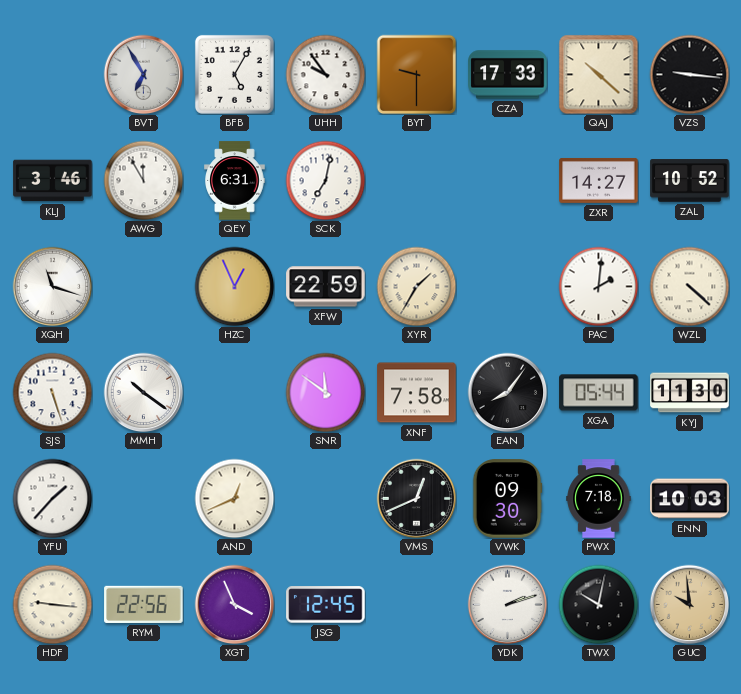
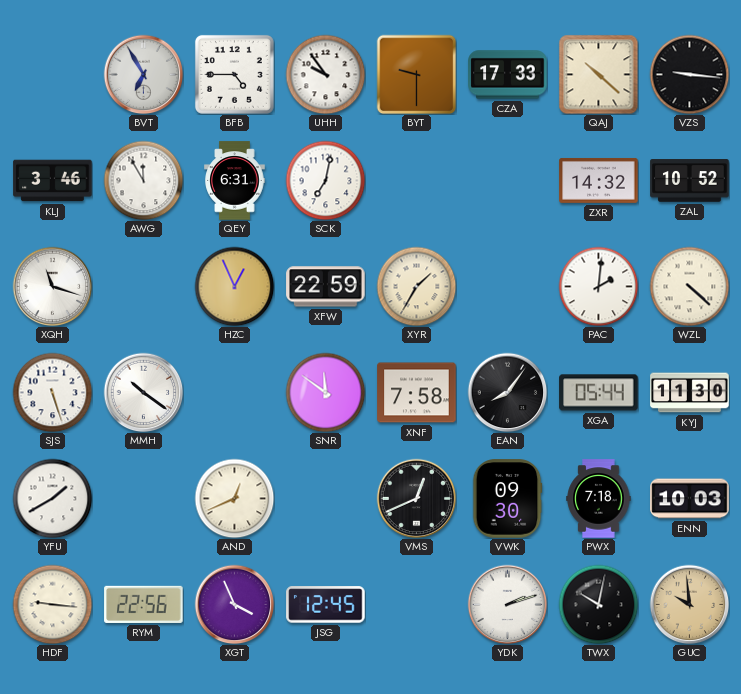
BFB: 5:05 -> 4:45
ZXR: 14:27 -> 14:32
YFU: 1:37 -> 1:40
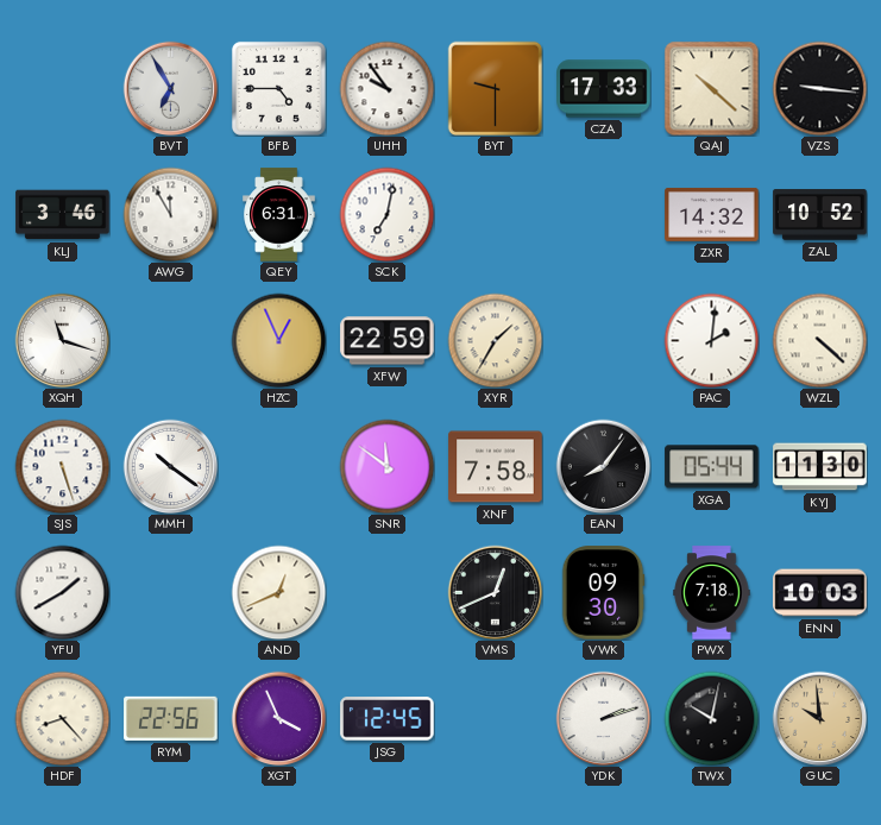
HDF: 9:16 -> 8:23
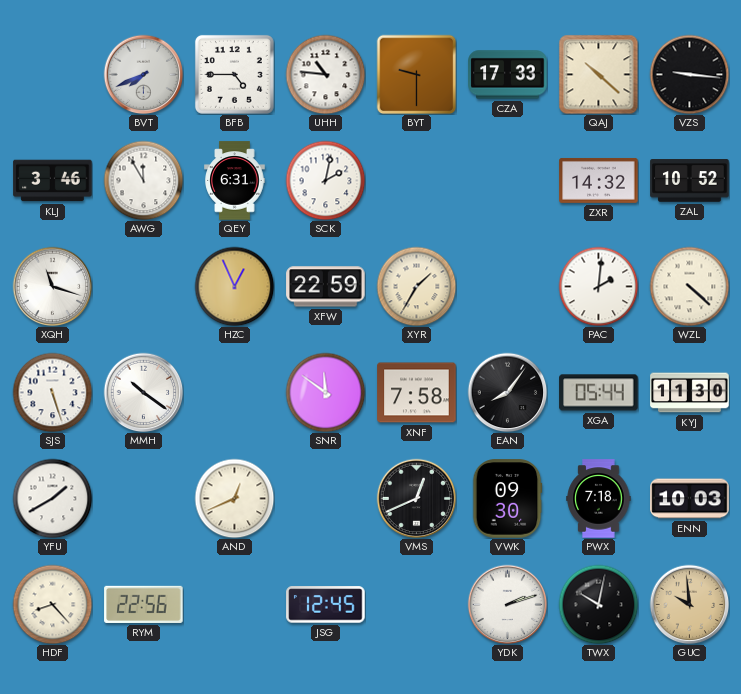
BVT: 6:55 -> 7:41
UHH: 9:54 -> 10:46
SCK: 7:02 -> 2:02
XGT: 3:56 -> none
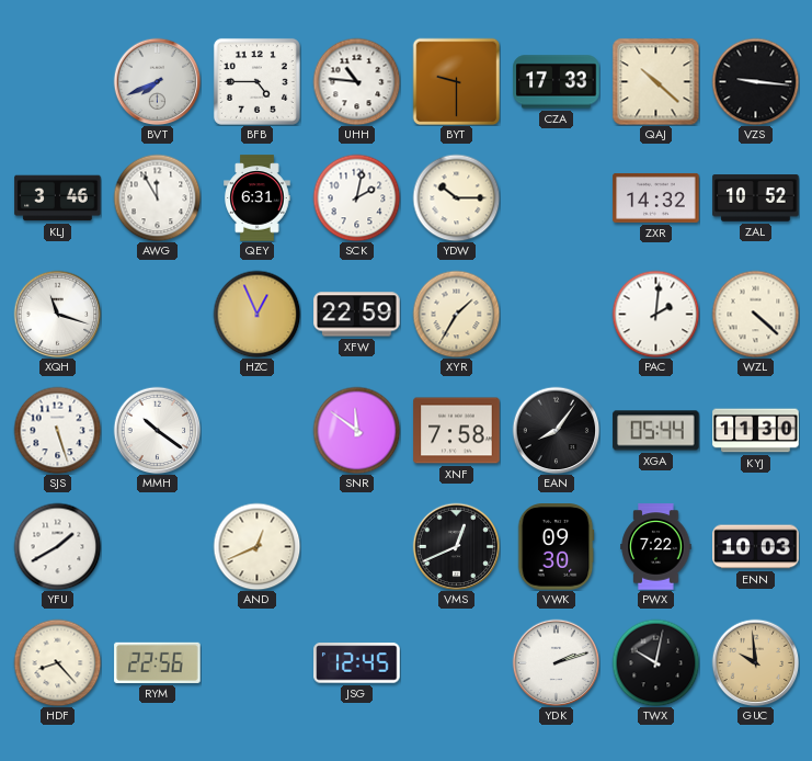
YDW: none -> 10:15
PWX: 7:18 -> 7:22
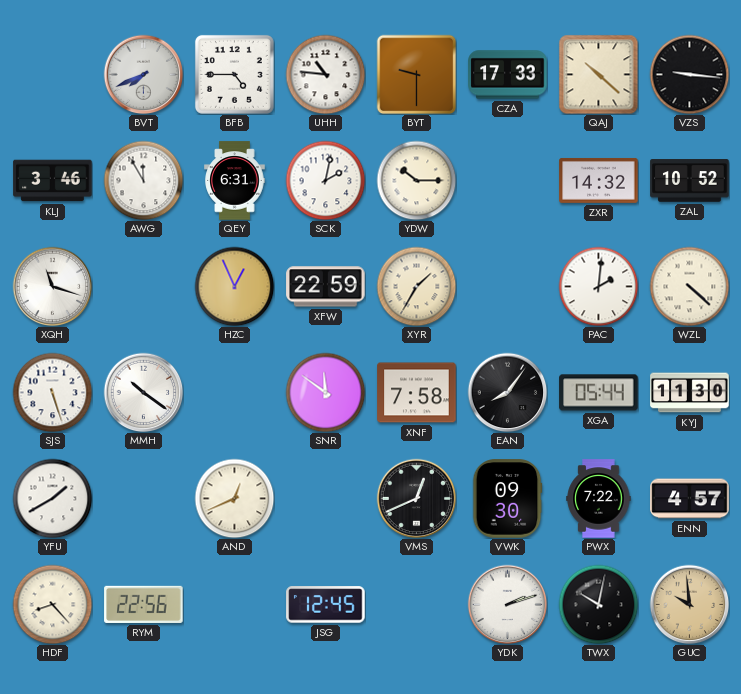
ENN: 10:03 -> 4:57
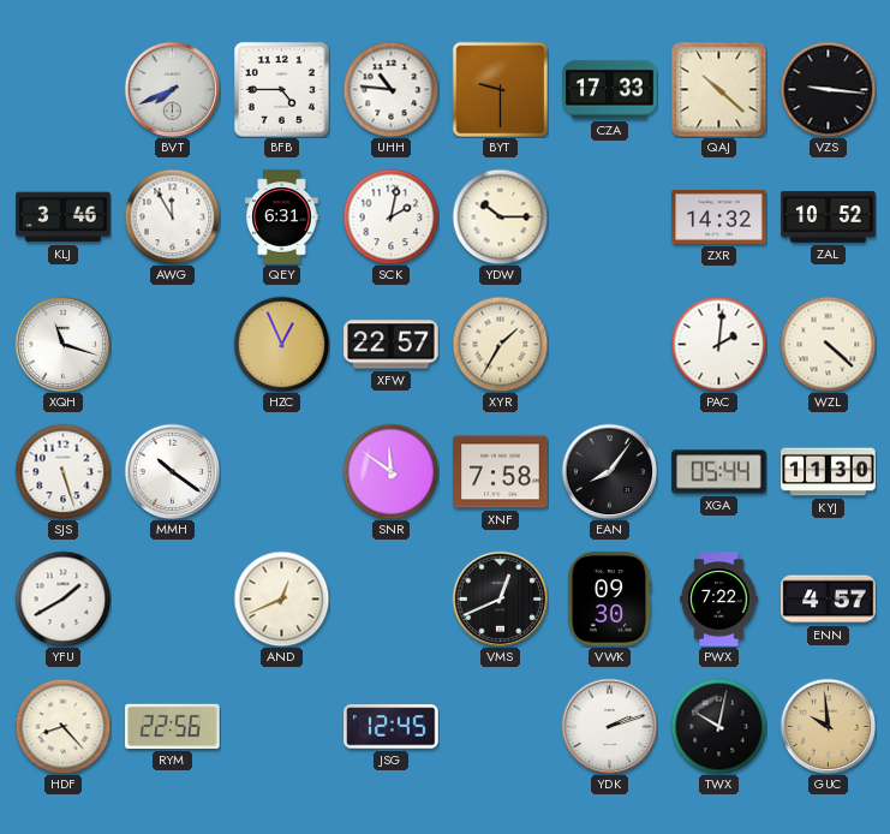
XFW: 22:59 -> 22:57
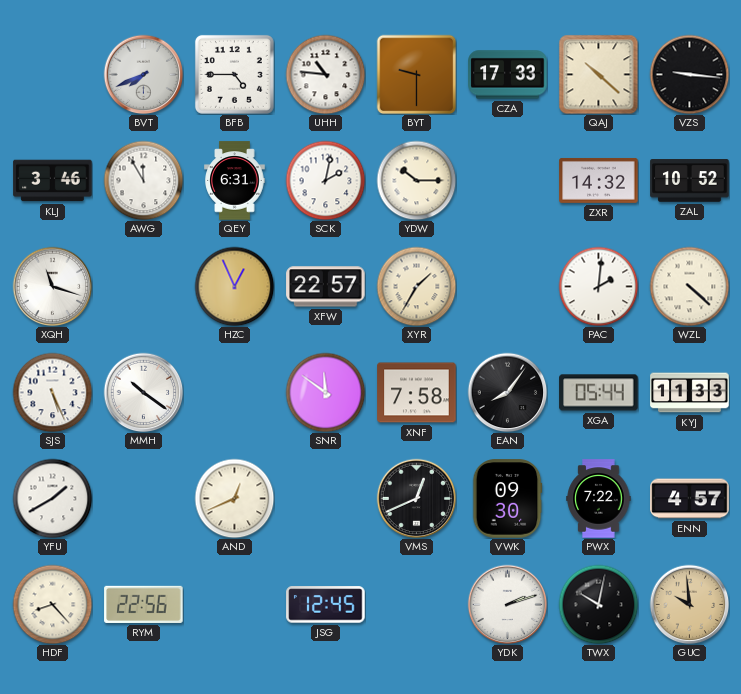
SJS: 5:27 -> 5:26
KYJ: 11:30 -> 11:33
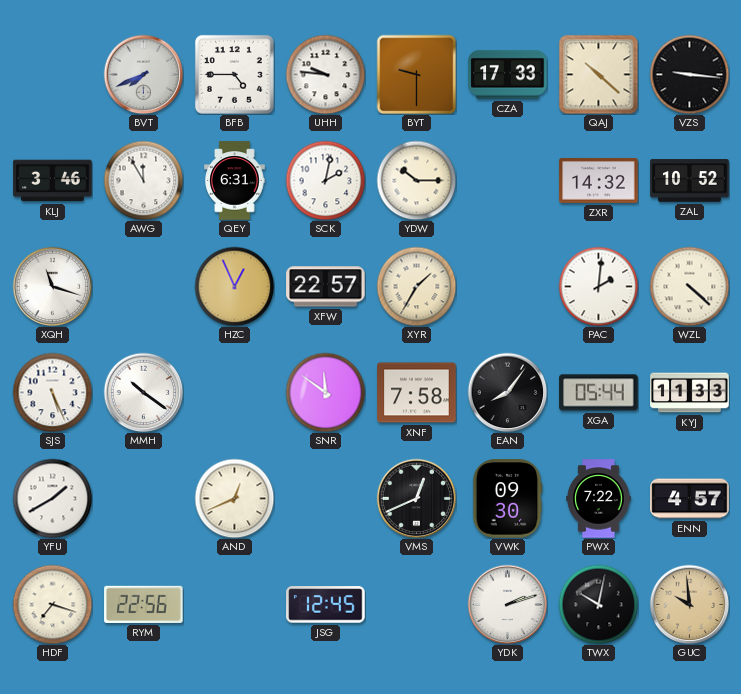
UHH: 10:46 -> 9:46
HDF: 8:23 -> 7:18
